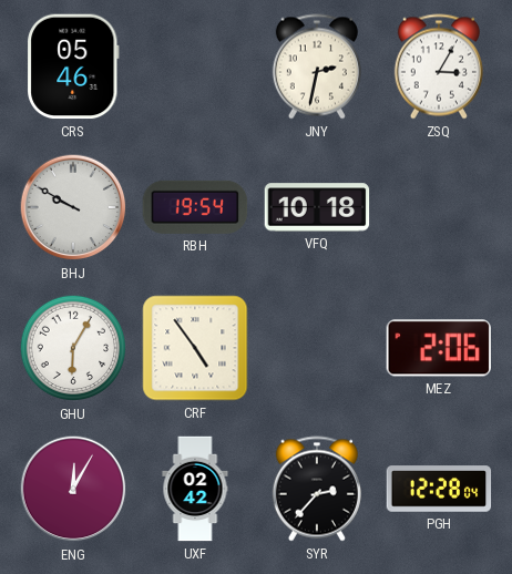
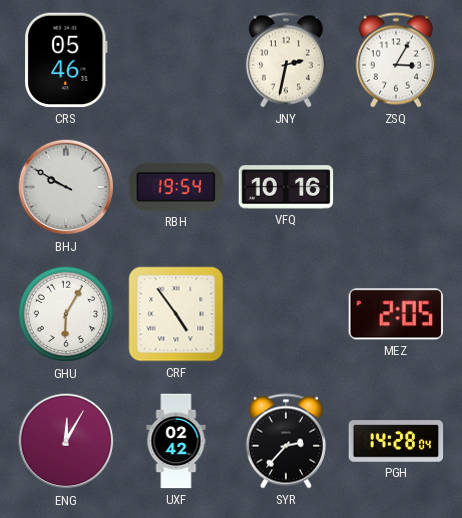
VFQ: 10:18 -> 10:16
MEZ: 2:06 -> 2:05
PGH: 12:28 -> 14:28
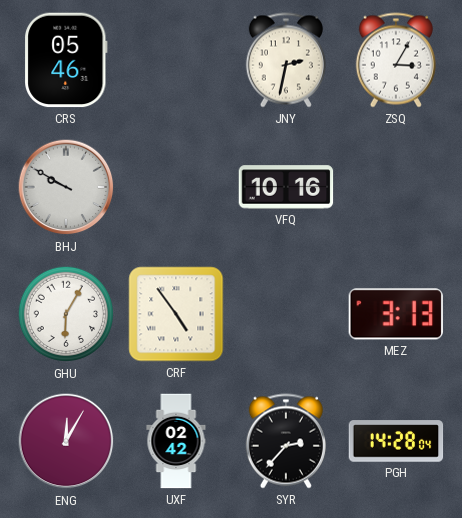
RBH: 19:54 -> none
MEZ: 2:05 -> 3:13
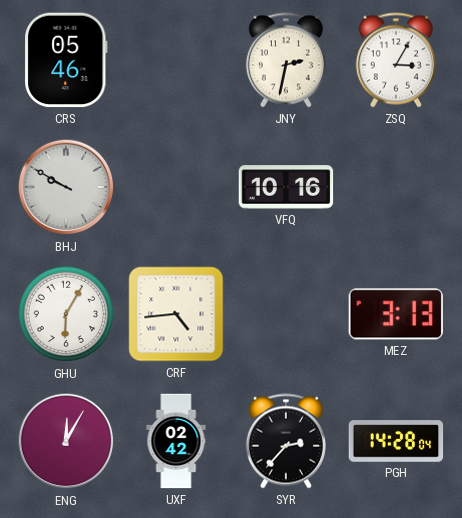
CRF: 4:54 -> 4:44
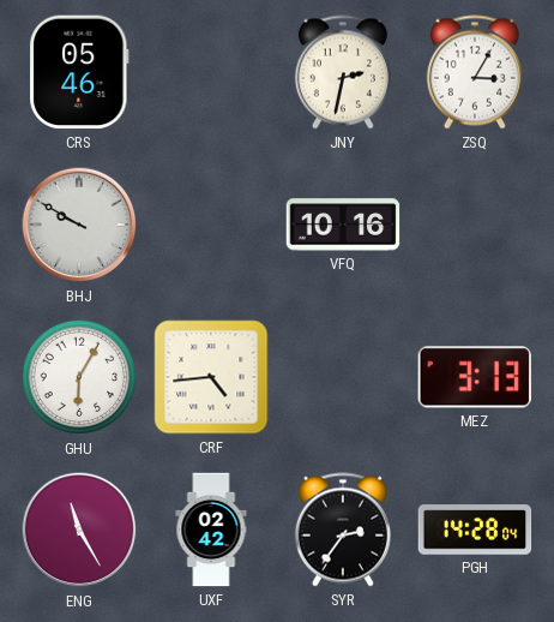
ENG: 12:05 -> 11:25
SYR: 2:37 -> 2:36
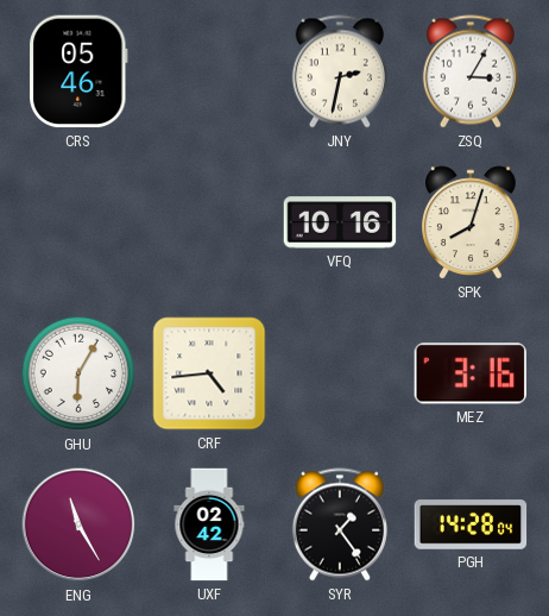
BHJ: 9:50 -> none
SPK: none -> 8:03
MEZ: 3:13 -> 3:16
SYR: 2:36 -> 1:24
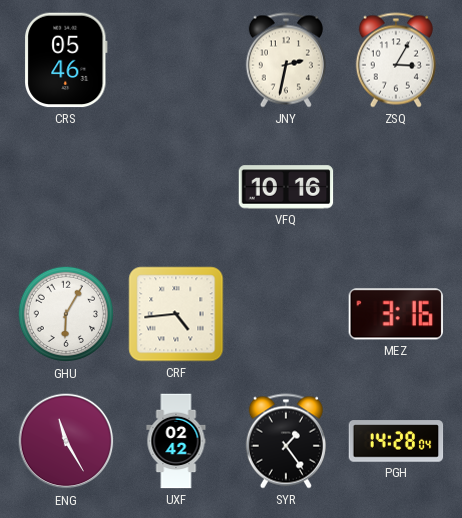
SPK: 8:03 -> none
